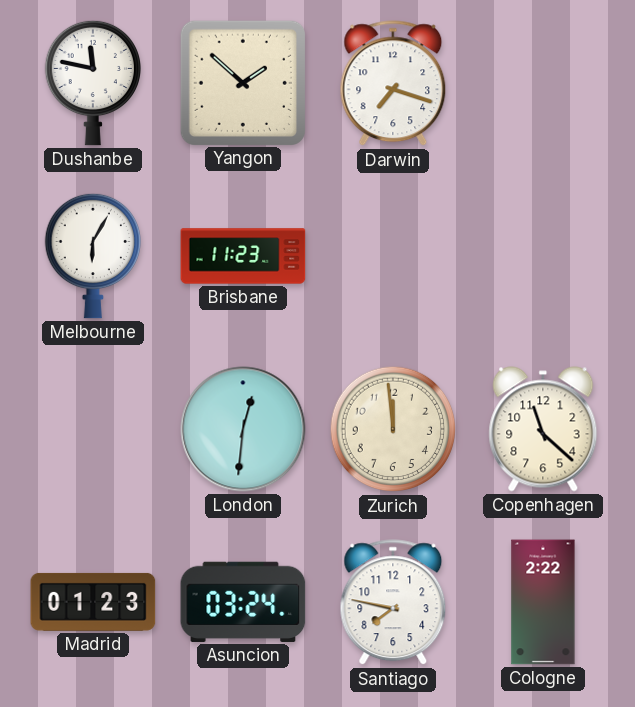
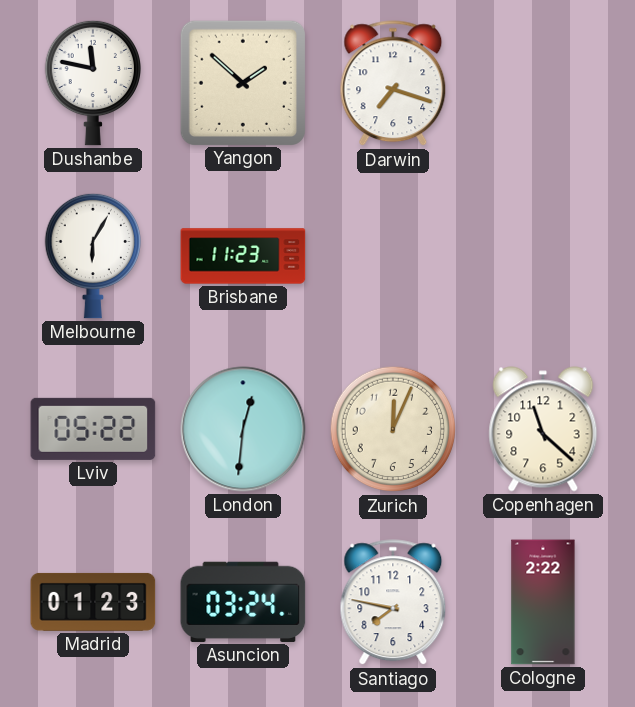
Lviv: none -> 05:22
Zurich: 11:59 -> 12:04
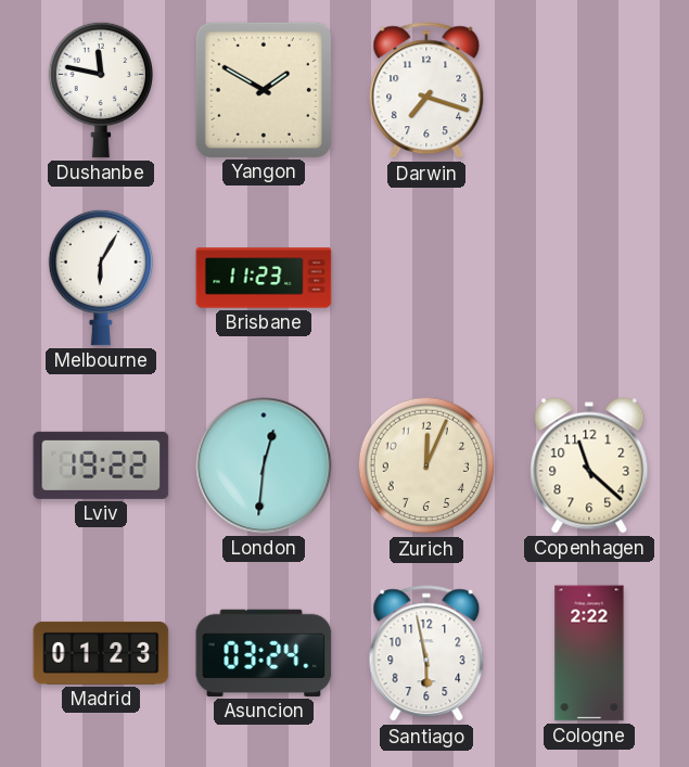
Yangon: 1:52 -> 1:50
Lviv: 05:22 -> 19:22
Santiago: 7:47 -> 5:58
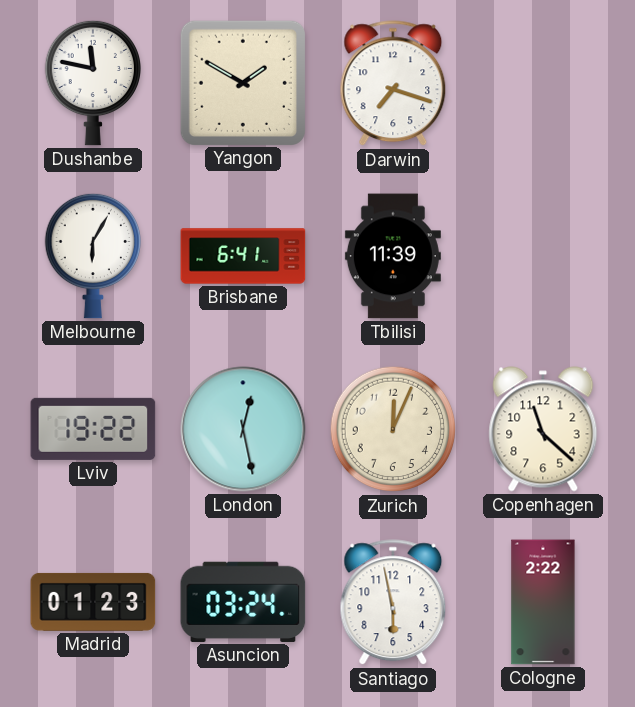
Brisbane: 11:23 -> 6:41
Tbilisi: none -> 11:39
London: 12:31 -> 12:28
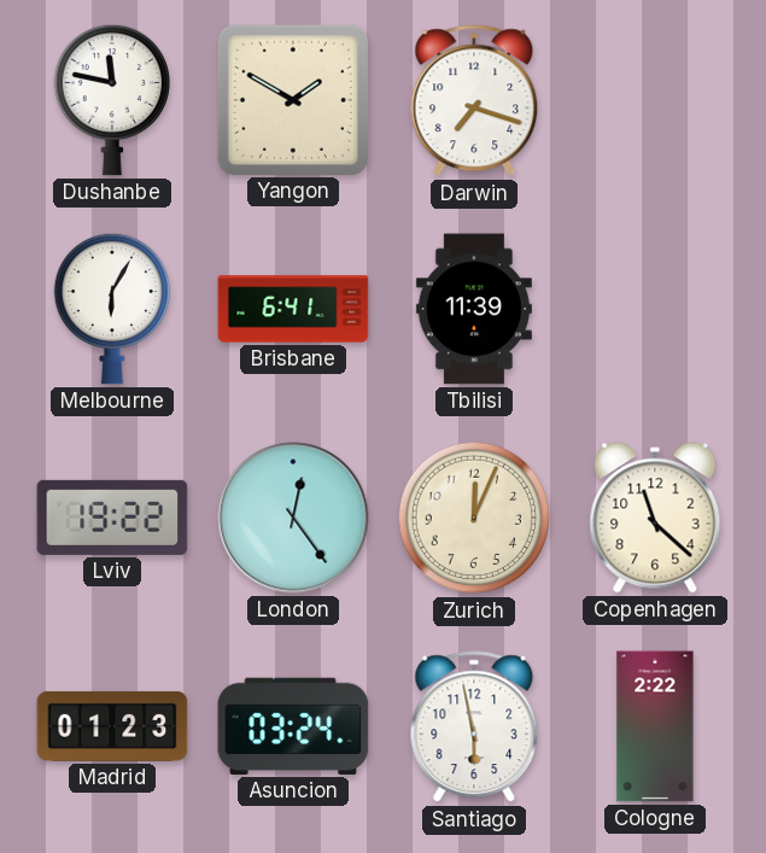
London: 12:28 -> 12:24
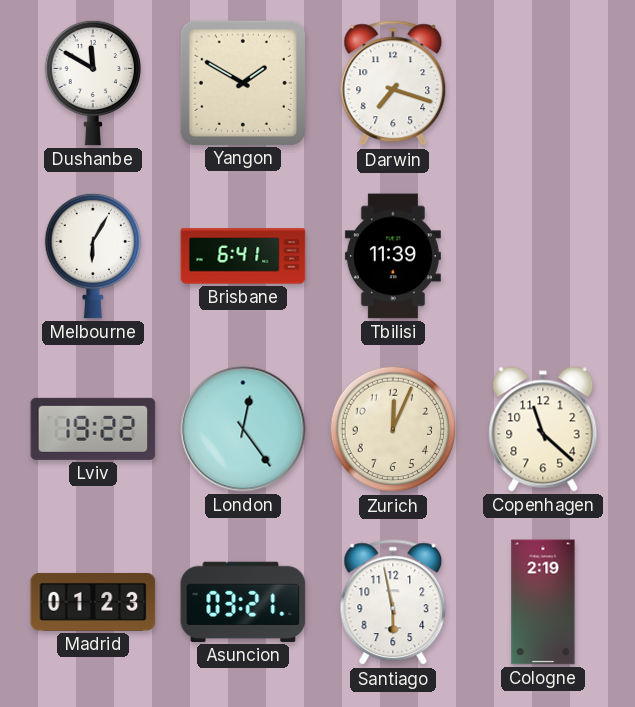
Dushanbe: 11:47 -> 11:50
Asuncion: 03:24 -> 03:21
Cologne: 2:22 -> 2:19
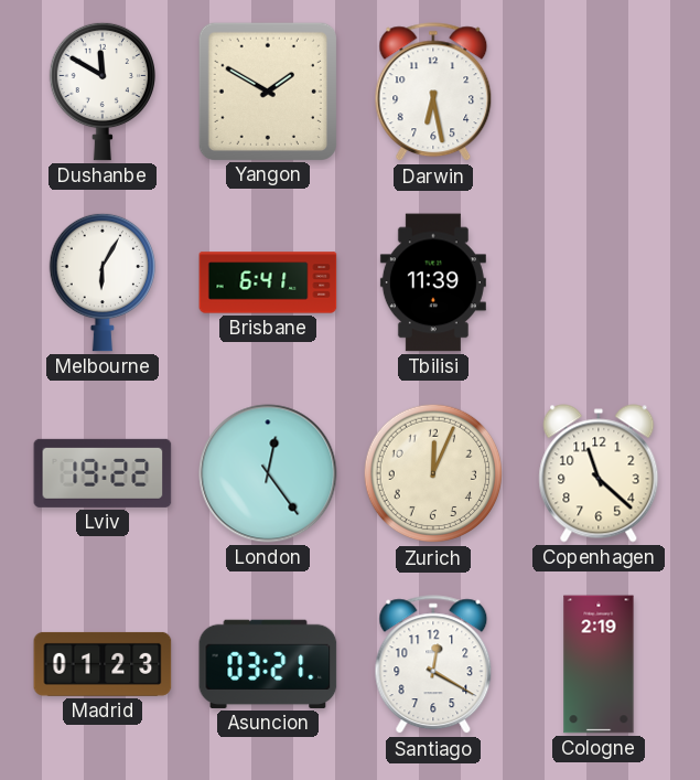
Darwin: 7:18 -> 6:28
Santiago: 5:58 -> 12:20
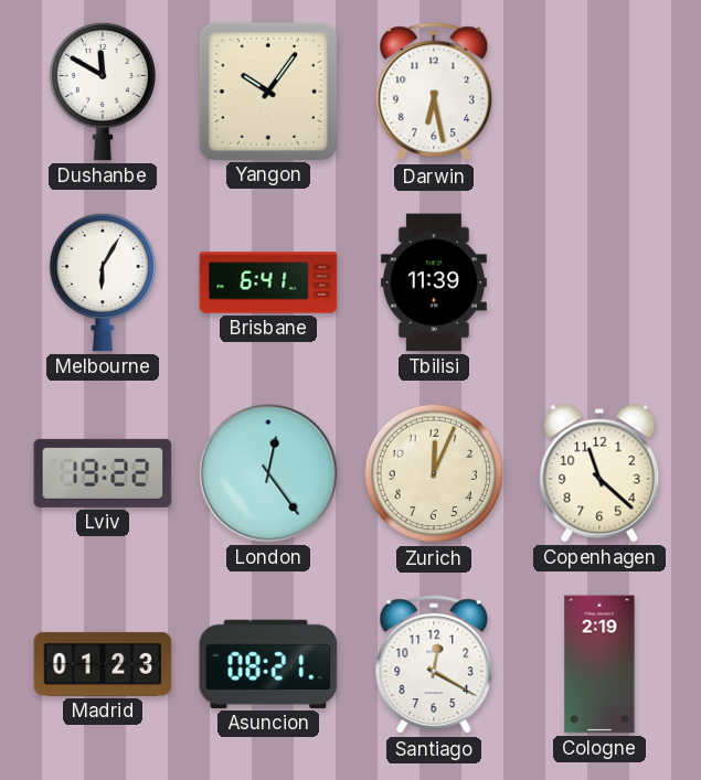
Yangon: 1:50 -> 10:06
Asuncion: 03:21 -> 08:21
